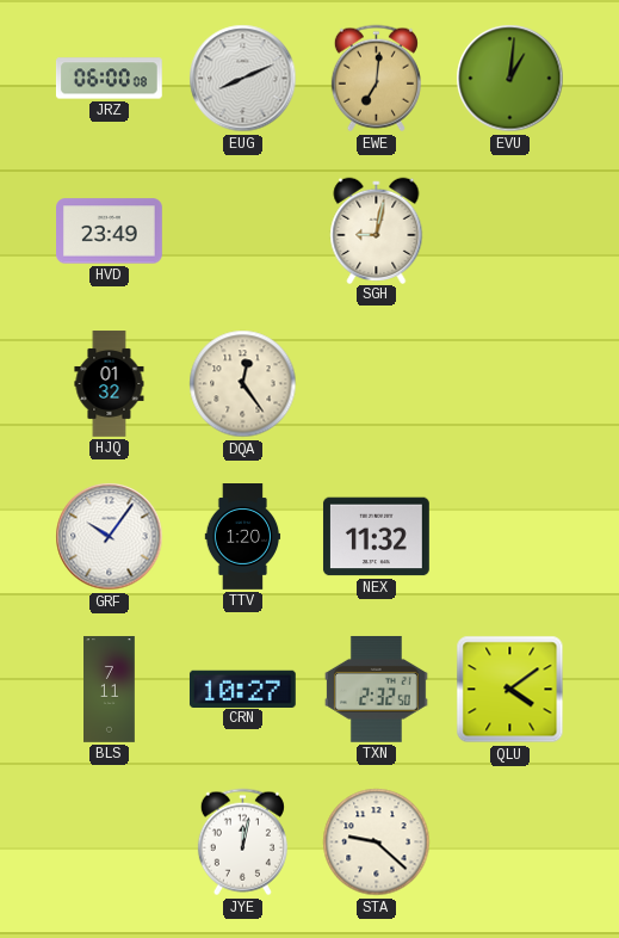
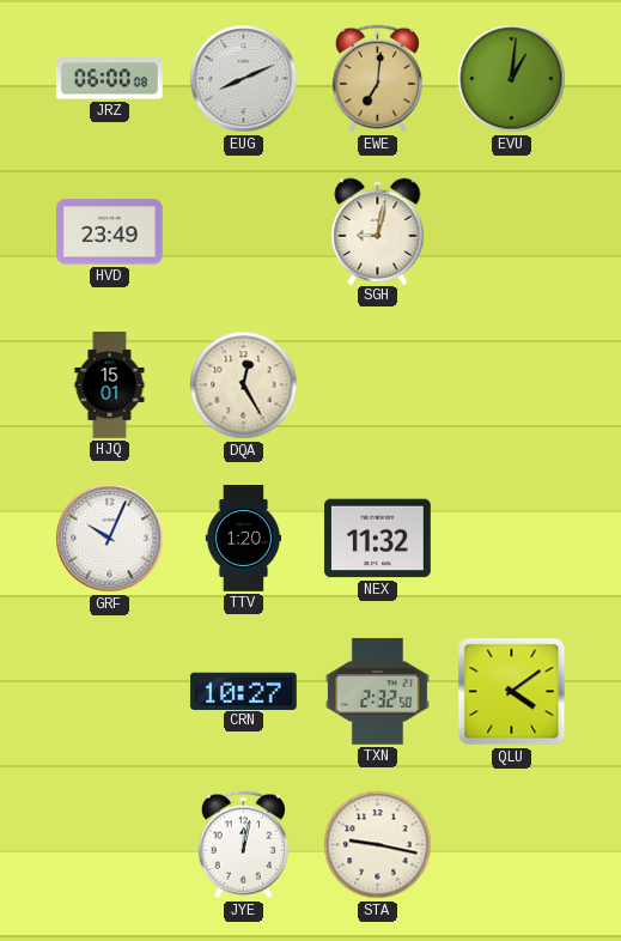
HJQ: 01:32 -> 15:01
DQA: 12:24 -> 12:25
GRF: 10:06 -> 10:04
BLS: 7:11 -> none
STA: 9:22 -> 9:17
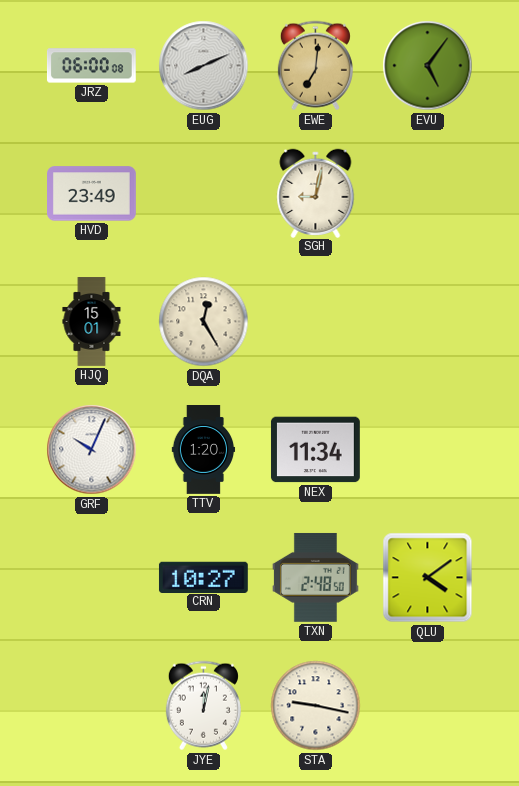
EVU: 1:01 -> 5:06
NEX: 11:32 -> 11:34
TXN: 2:32 -> 2:48
